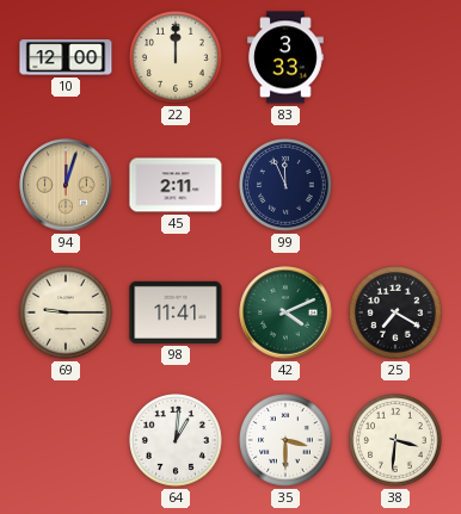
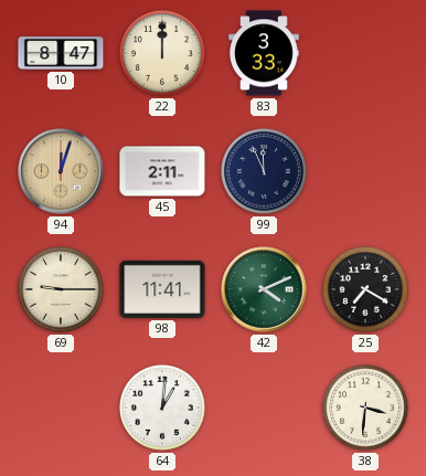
10: 12:00 -> 8:47
35: 3:30 -> none
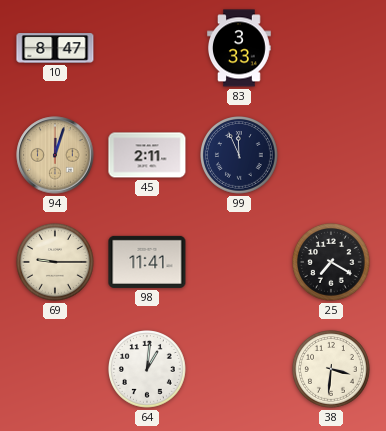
22: 12:00 -> none
42: 4:11 -> none
